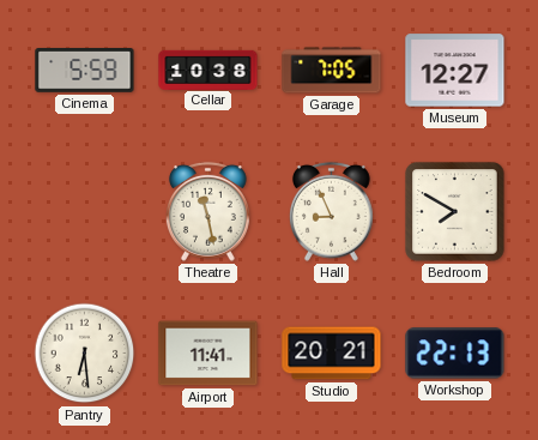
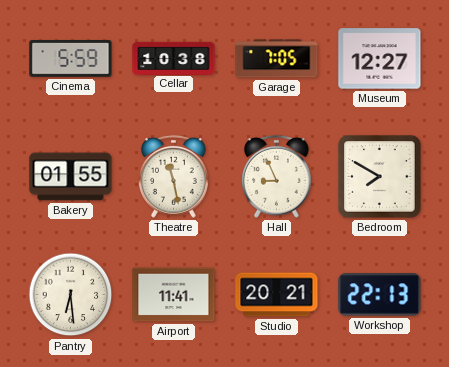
Bakery: none -> 01:55
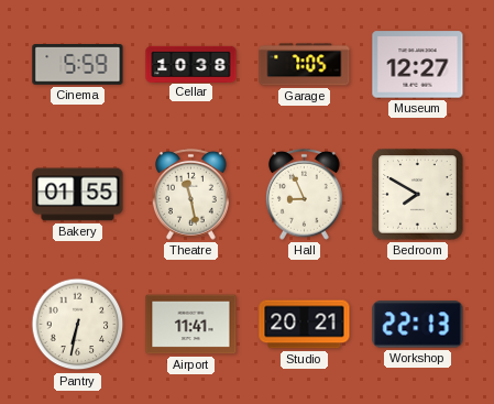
Pantry: 6:29 -> 6:32
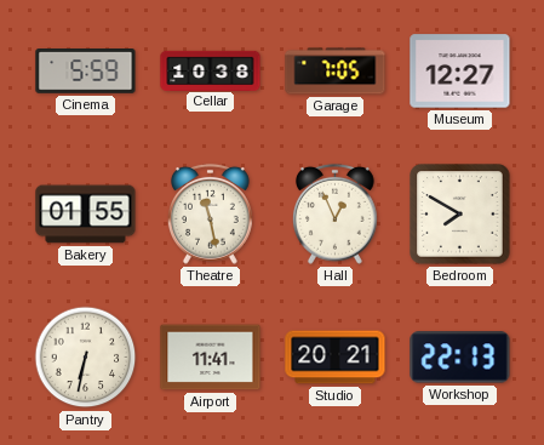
Hall: 8:56 -> 12:56
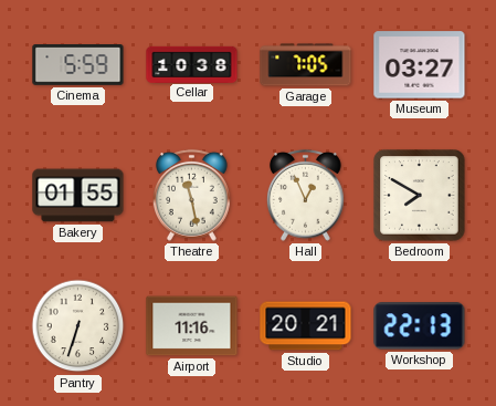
Museum: 12:27 -> 03:27
Pantry: 6:32 -> 6:33
Airport: 11:41 -> 11:16
